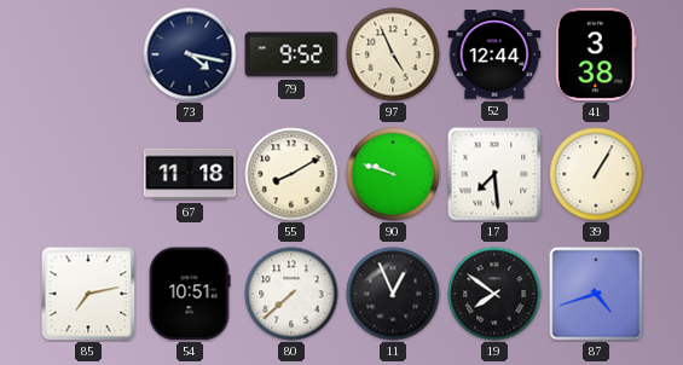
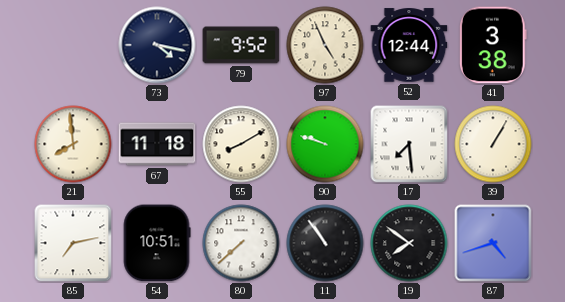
21: none -> 7:59
11: 12:56 -> 10:54
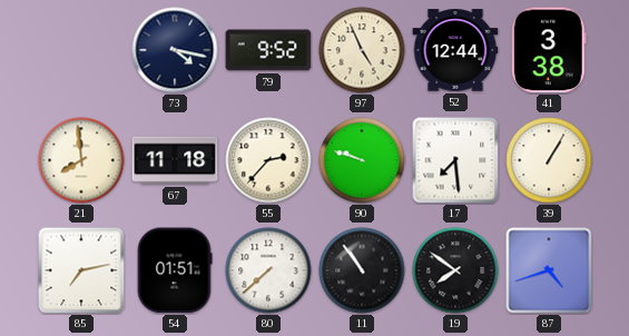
55: 8:10 -> 2:37
54: 10:51 -> 01:51
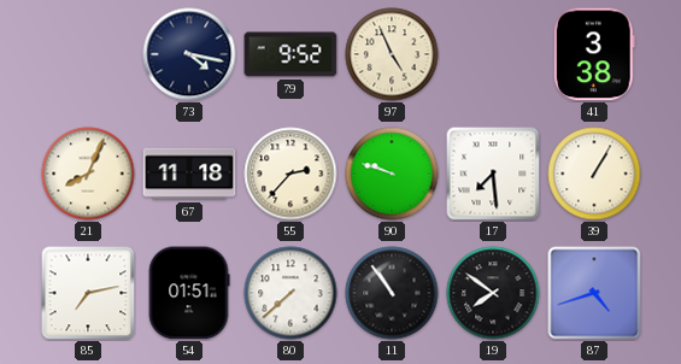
52: 12:44 -> none
21: 7:59 -> 8:04
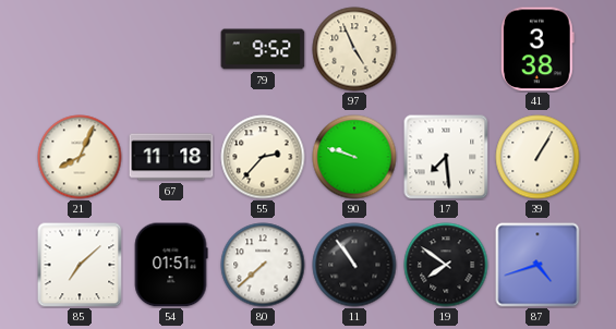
73: 4:17 -> none
85: 7:13 -> 7:08
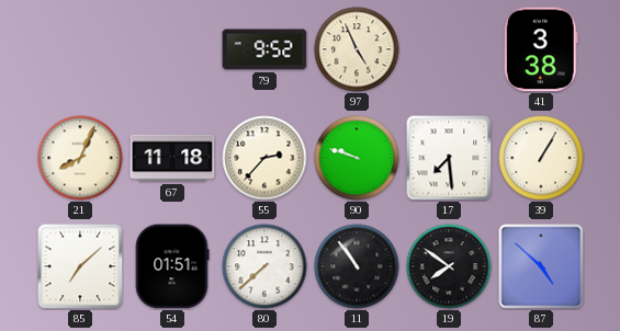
87: 4:42 -> 4:52
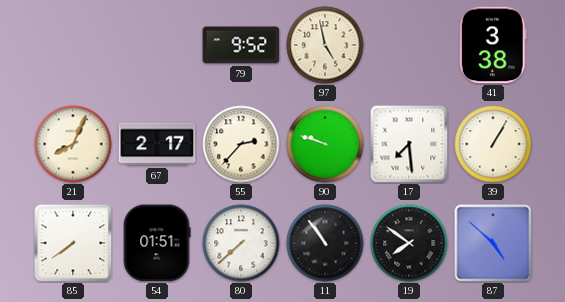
97: 4:56 -> 4:58
67: 11:18 -> 2:17
85: 7:08 -> 7:39
